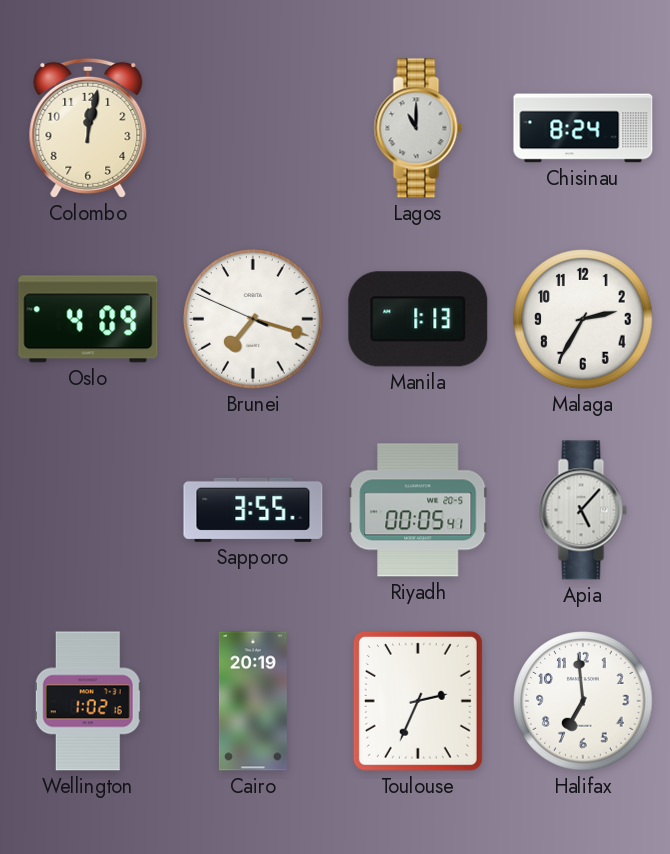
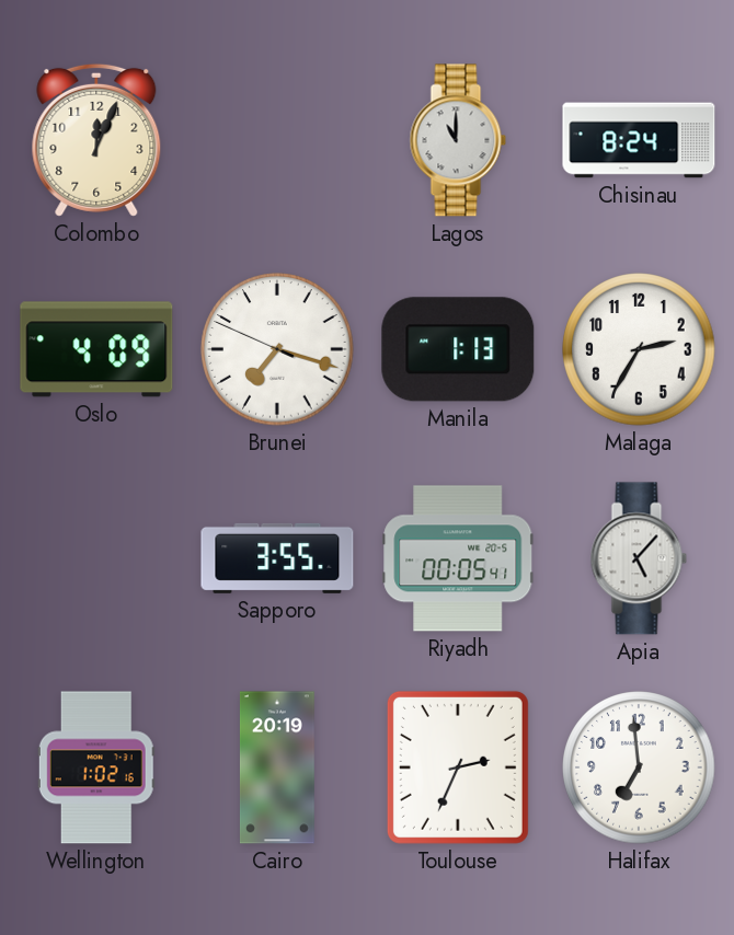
Colombo: 12:02 -> 12:04
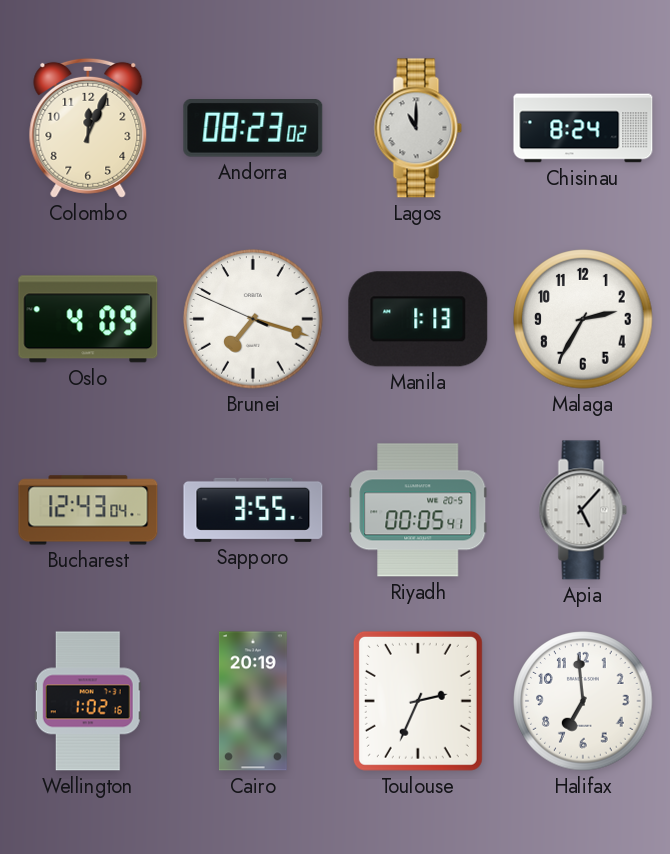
Andorra: none -> 08:23
Bucharest: none -> 12:43
